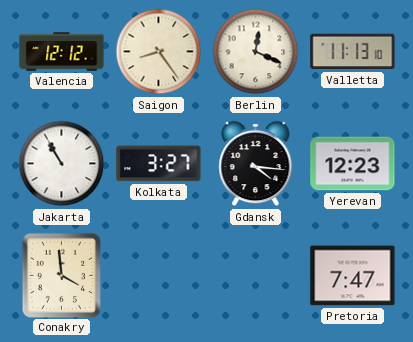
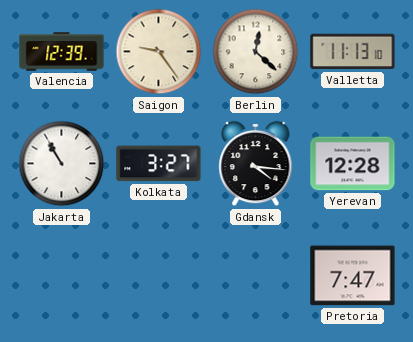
Valencia: 12:12 -> 12:39
Saigon: 8:24 -> 9:24
Berlin: 12:19 -> 12:22
Yerevan: 12:23 -> 12:28
Conakry: 3:59 -> none
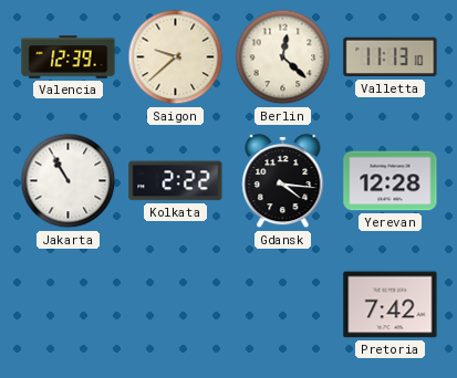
Saigon: 9:24 -> 9:38
Kolkata: 3:27 -> 2:22
Pretoria: 7:47 -> 7:42
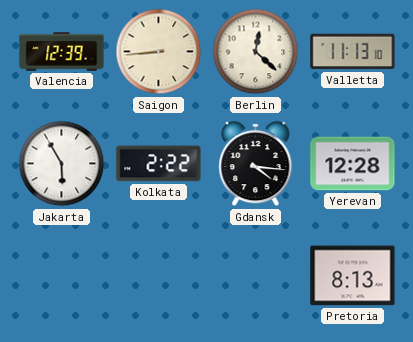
Saigon: 9:38 -> 8:44
Jakarta: 10:55 -> 5:55
Pretoria: 7:42 -> 8:13
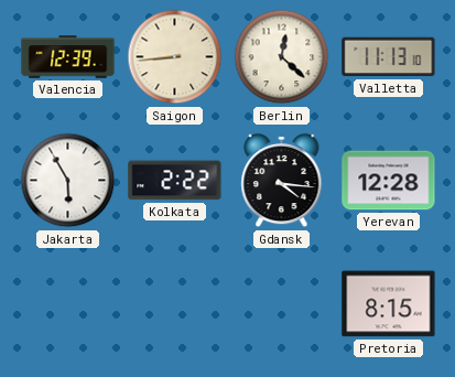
Pretoria: 8:13 -> 8:15
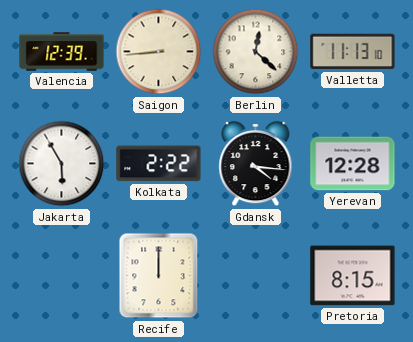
Recife: none -> 12:00
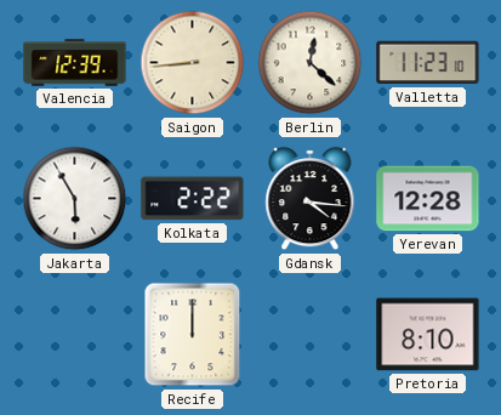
Valletta: 11:13 -> 11:23
Pretoria: 8:15 -> 8:10
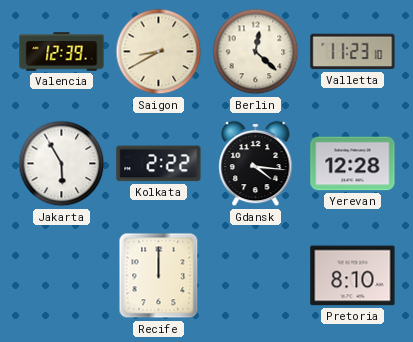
Saigon: 8:44 -> 8:40
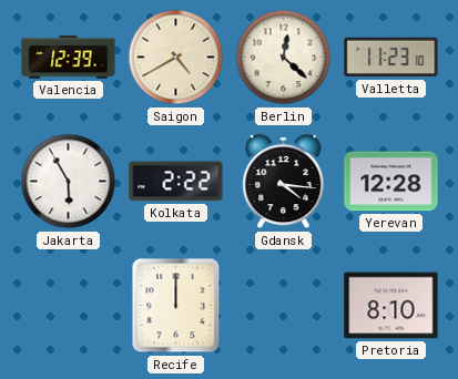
Saigon: 8:40 -> 4:40
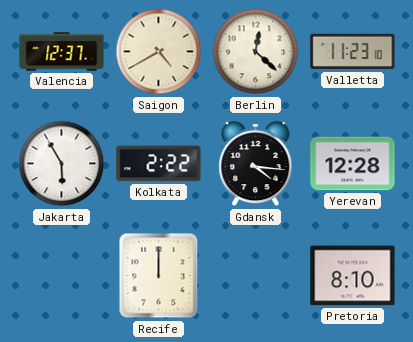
Valencia: 12:39 -> 12:37
